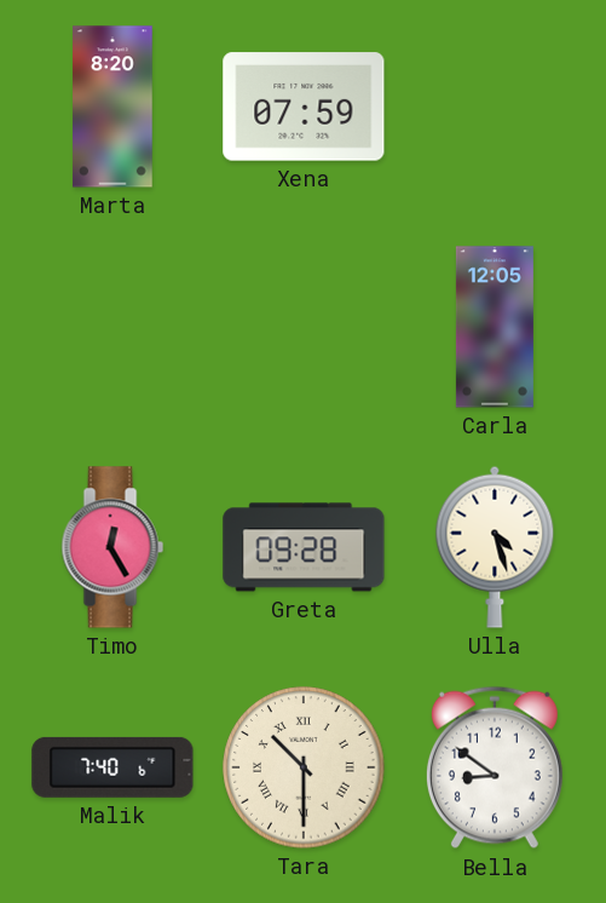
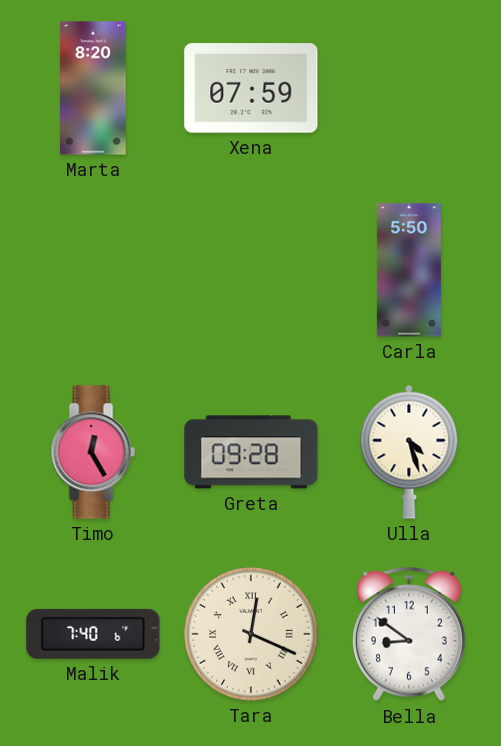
Carla: 12:05 -> 5:50
Tara: 10:30 -> 12:19
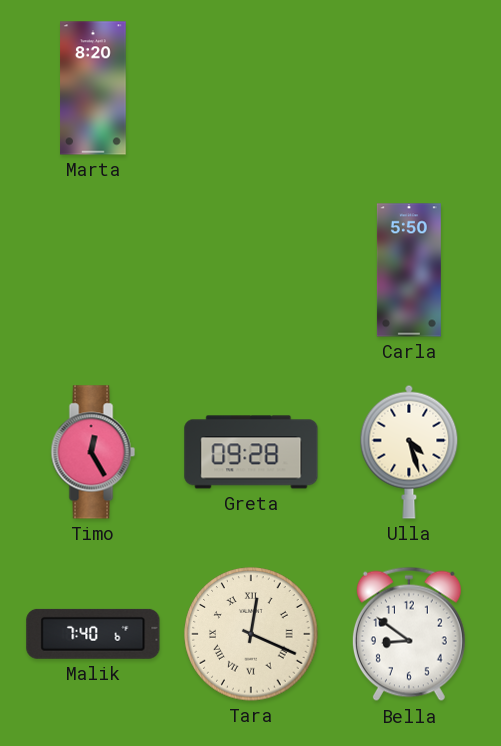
Xena: 07:59 -> none
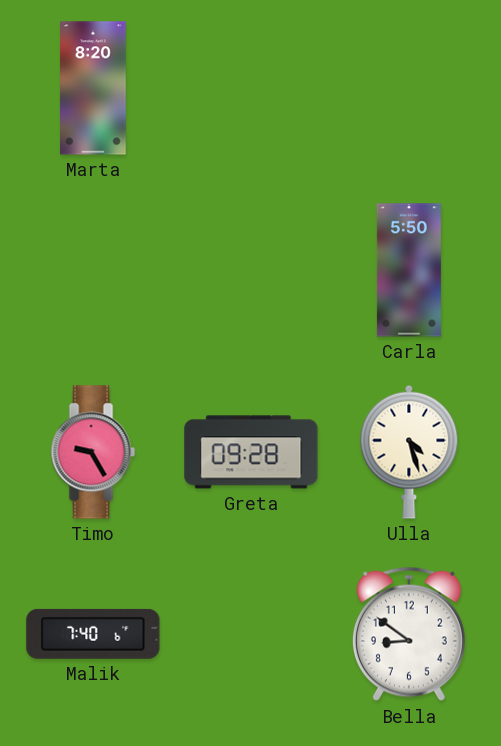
Timo: 12:25 -> 9:25
Tara: 12:19 -> none
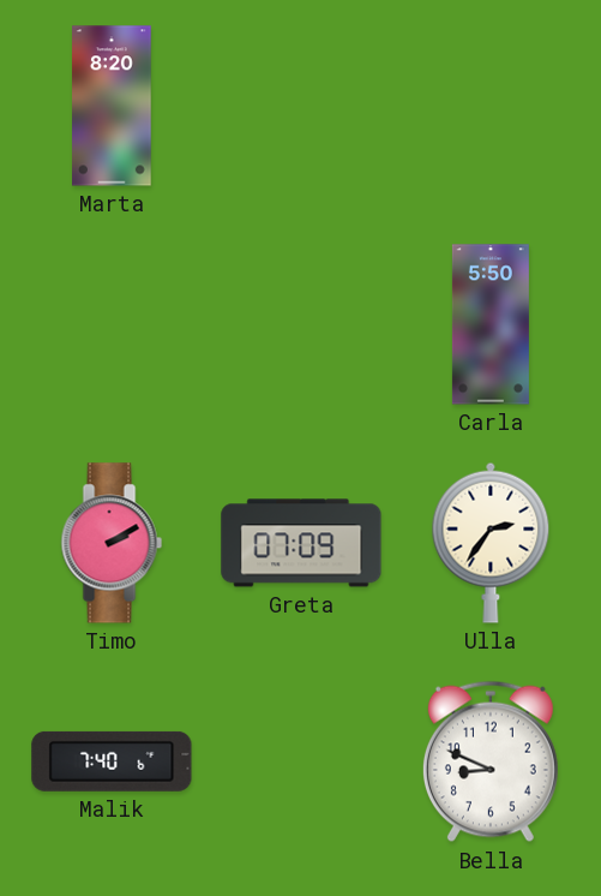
Timo: 9:25 -> 2:10
Greta: 09:28 -> 07:09
Ulla: 4:27 -> 2:36
Bella: 8:51 -> 8:49
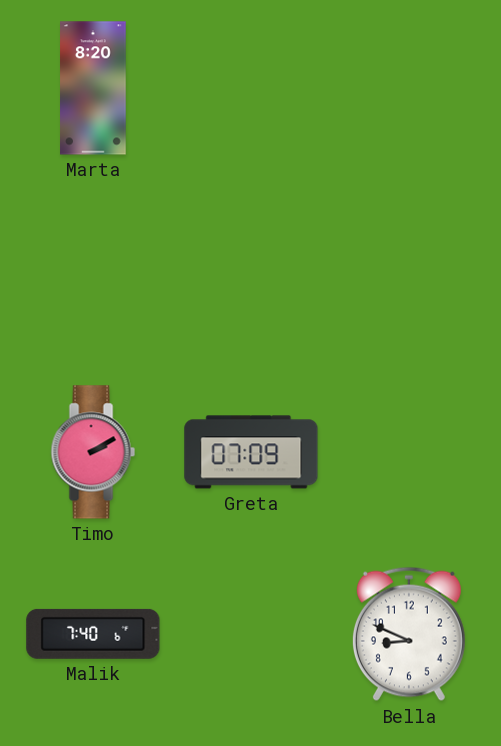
Carla: 5:50 -> none
Ulla: 2:36 -> none
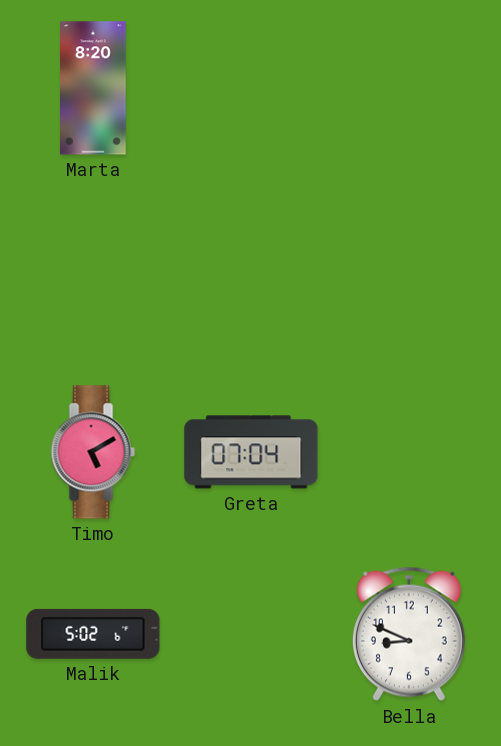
Timo: 2:10 -> 5:10
Greta: 07:09 -> 07:04
Malik: 7:40 -> 5:02
